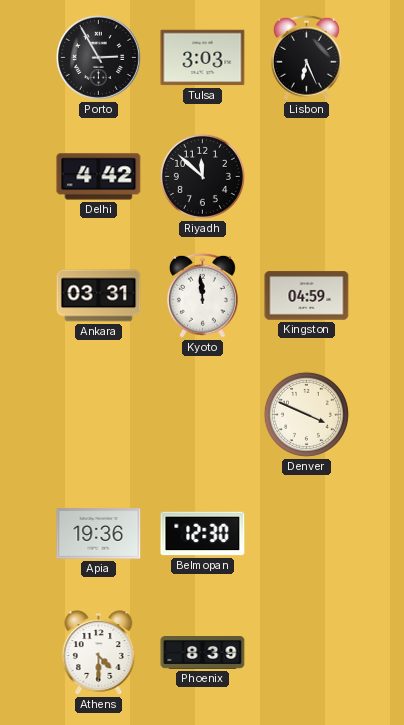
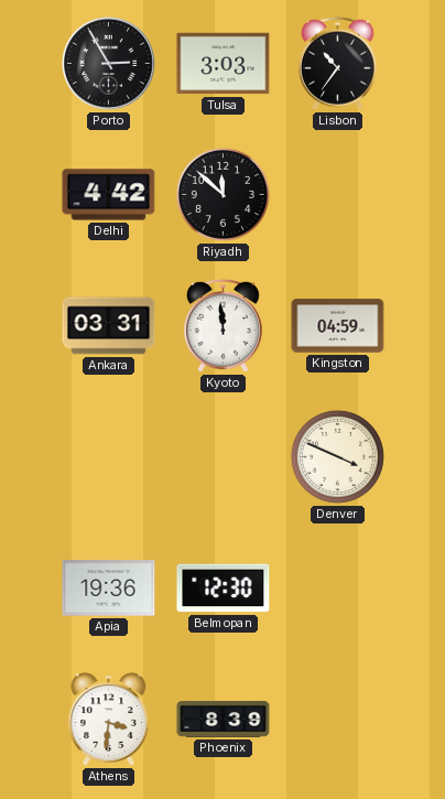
Lisbon: 6:26 -> 10:36
Athens: 4:30 -> 3:31
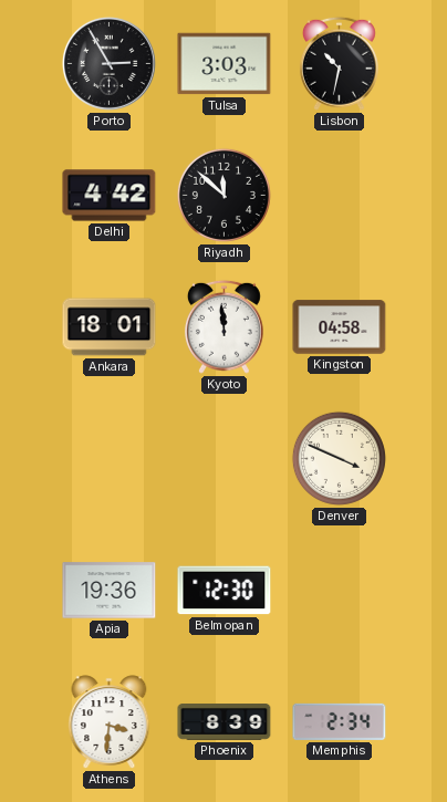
Lisbon: 10:36 -> 10:32
Ankara: 03:31 -> 18:01
Kingston: 04:59 -> 04:58
Memphis: none -> 2:34
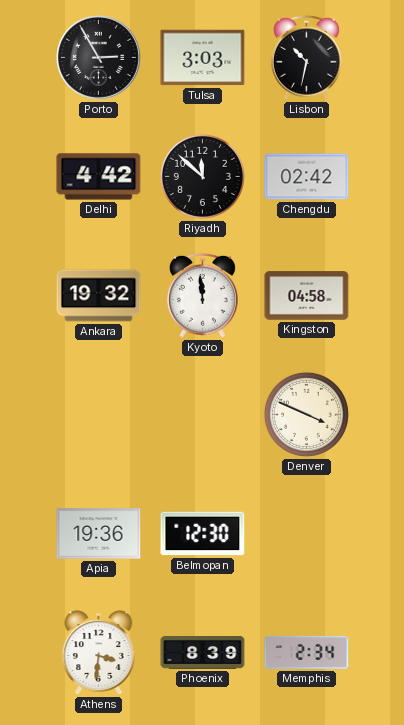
Chengdu: none -> 02:42
Ankara: 18:01 -> 19:32
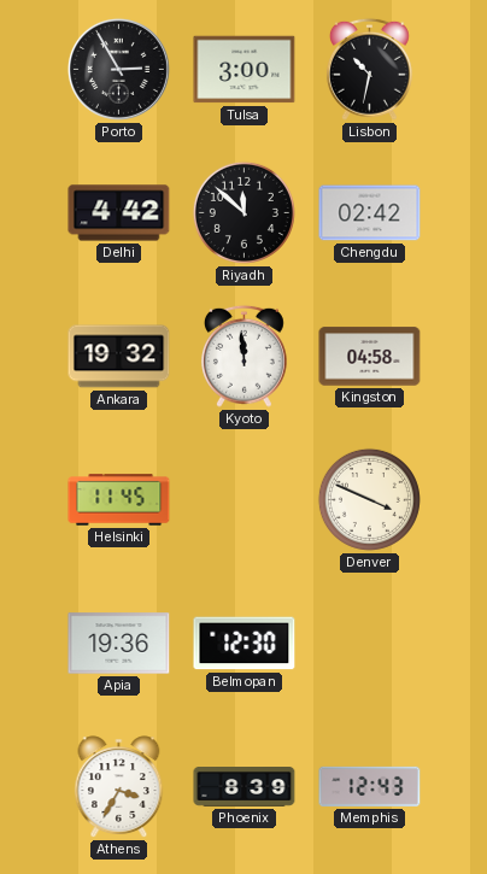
Tulsa: 3:03 -> 3:00
Helsinki: none -> 11:45
Athens: 3:31 -> 3:35
Memphis: 2:34 -> 12:43
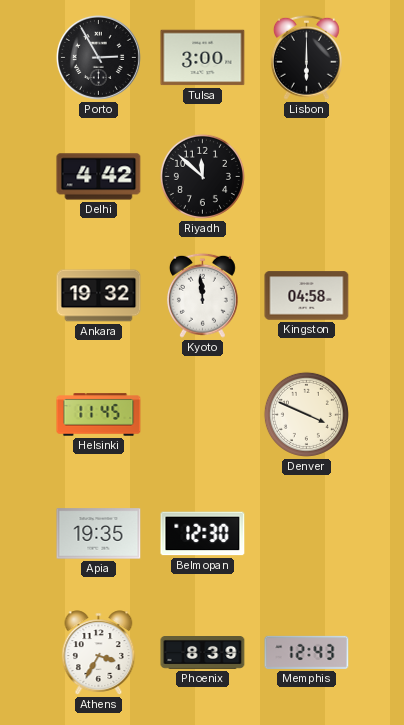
Lisbon: 10:32 -> 6:00
Chengdu: 02:42 -> none
Apia: 19:36 -> 19:35
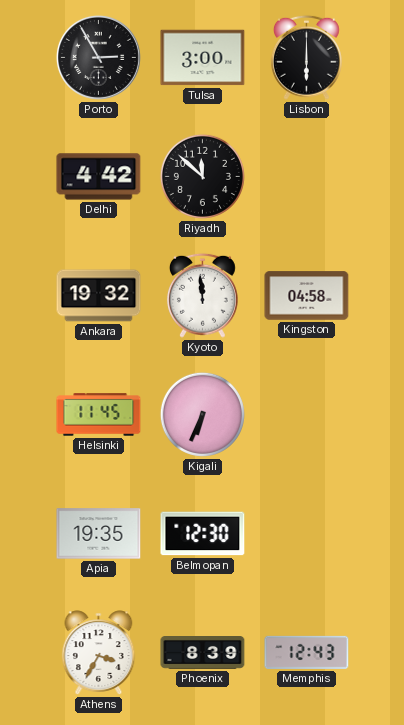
Kigali: none -> 6:34
Denver: 3:49 -> none
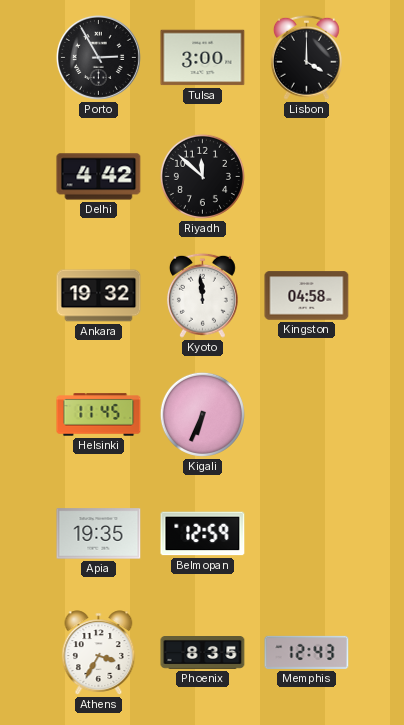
Lisbon: 6:00 -> 4:00
Belmopan: 12:30 -> 12:59
Phoenix: 8:39 -> 8:35
